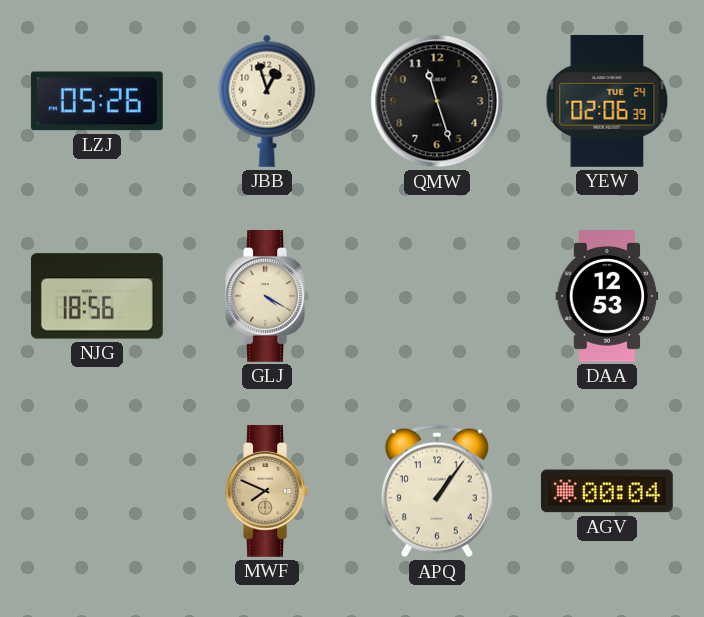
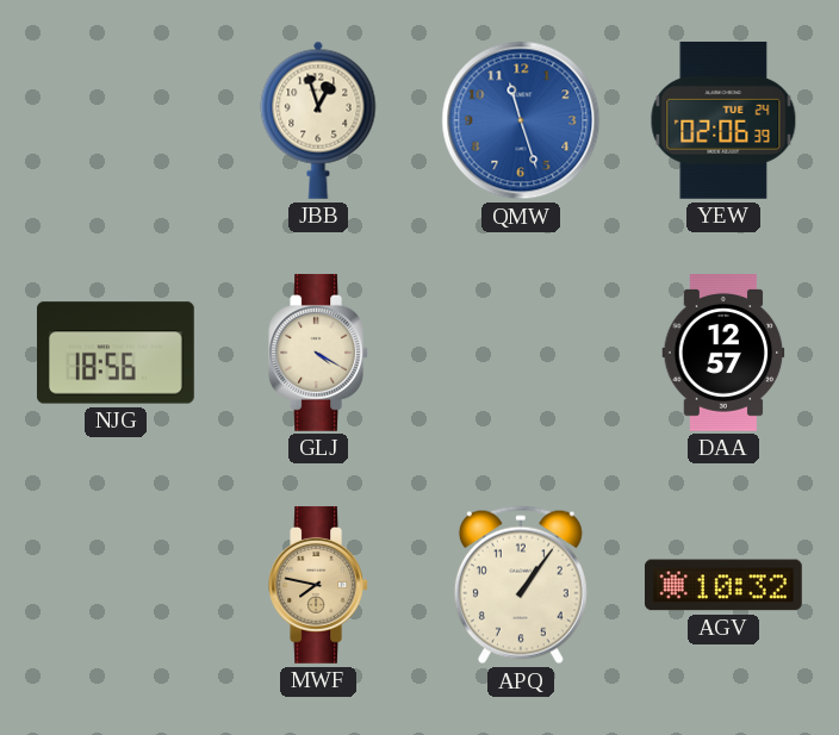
LZJ: 05:26 -> none
QMW dial: black -> blue
DAA: 12:53 -> 12:57
MWF: 7:49 -> 7:47
AGV: 00:04 -> 10:32
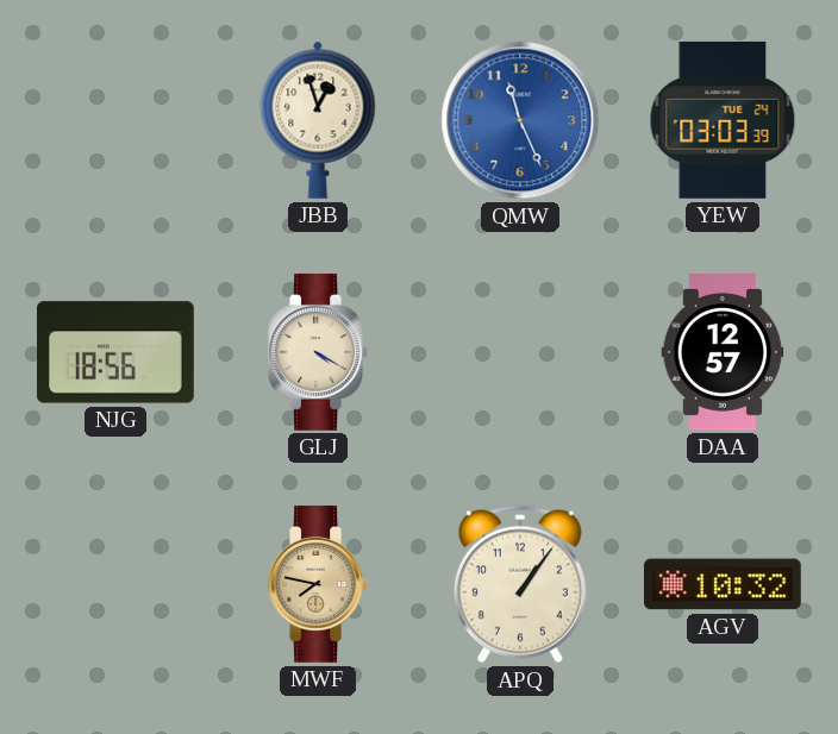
QMW: 11:27 -> 11:26
YEW: 02:06 -> 03:03
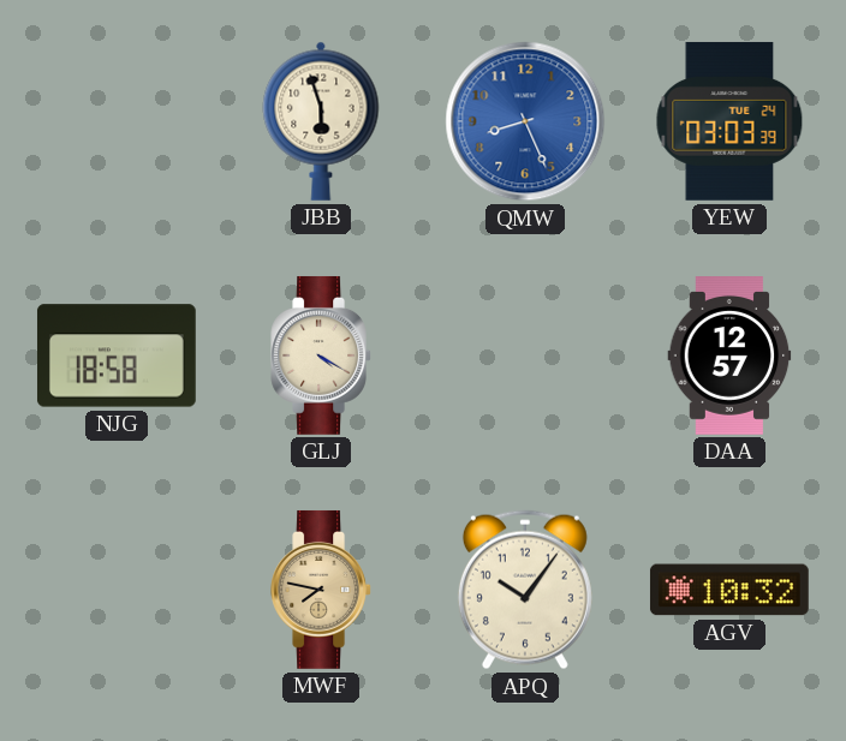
JBB: 12:57 -> 5:57
QMW: 11:26 -> 8:26
NJG: 18:56 -> 18:58
APQ: 1:06 -> 10:06
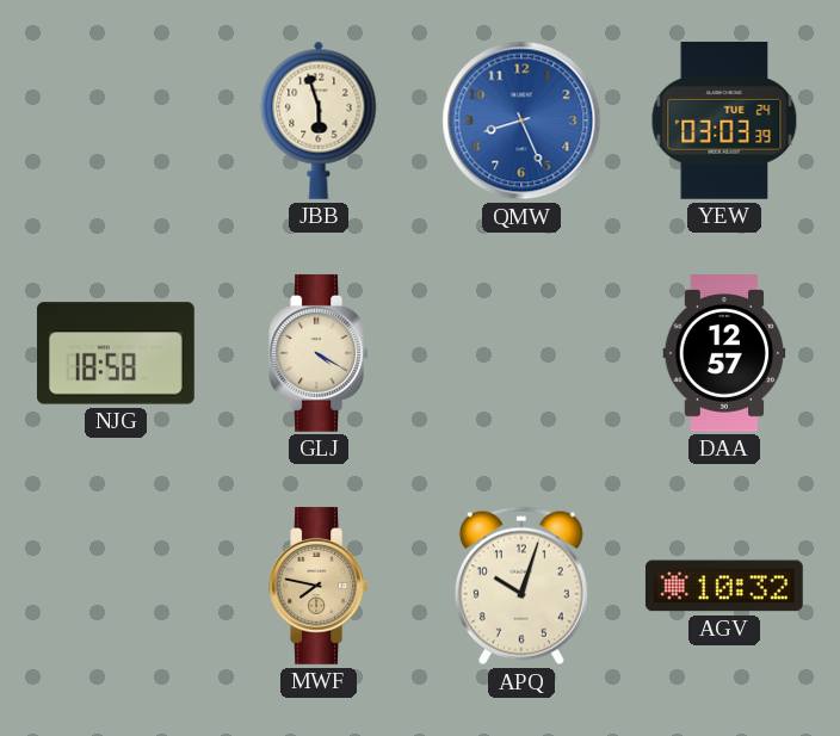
APQ: 10:06 -> 10:03
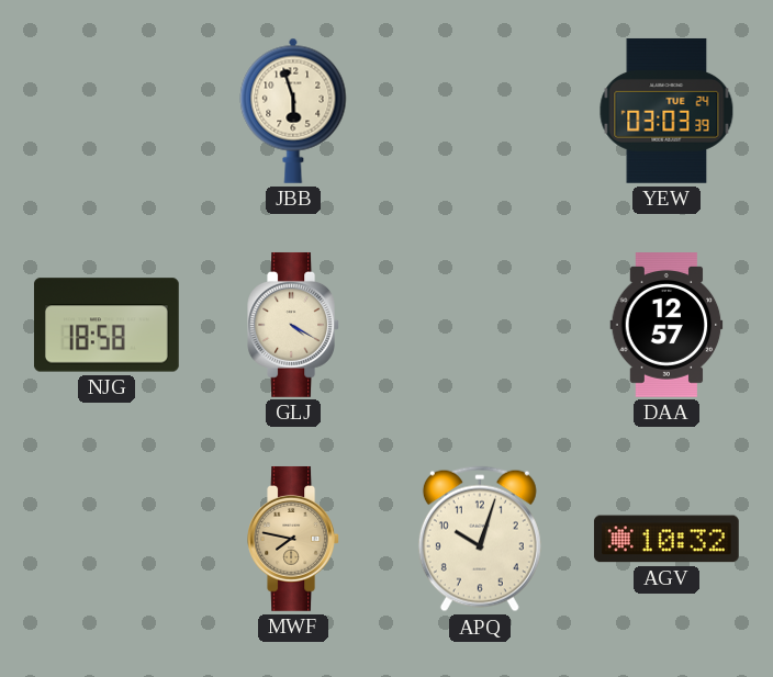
QMW: 8:26 -> none
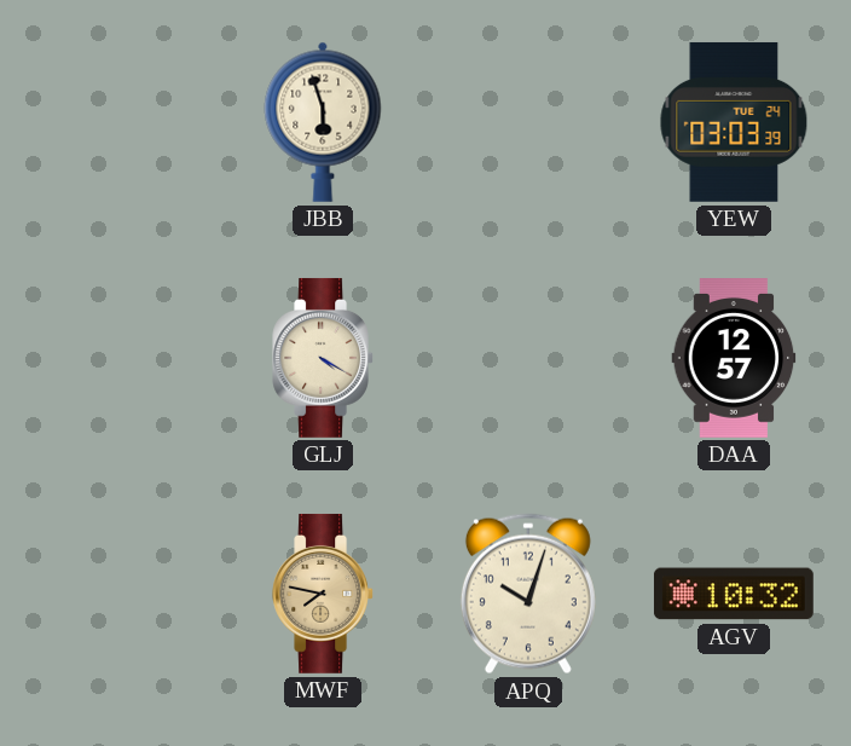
NJG: 18:58 -> none
